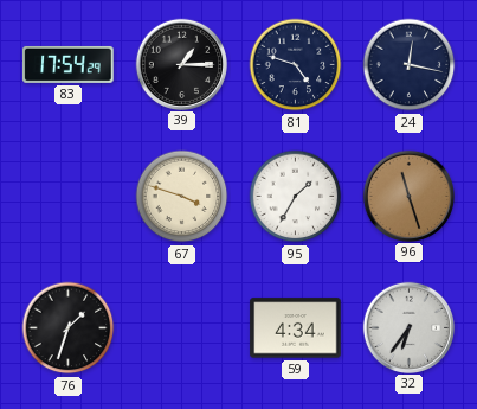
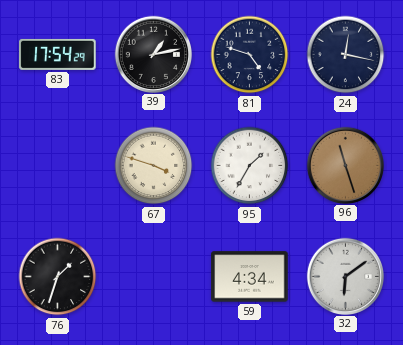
39: 1:15 -> 1:13
32: 6:36 -> 6:09
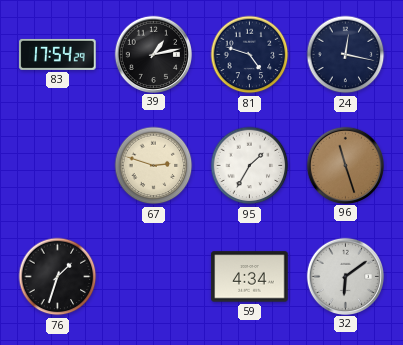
67: 3:48 -> 2:48
